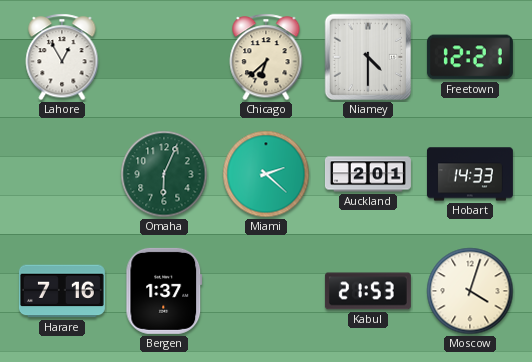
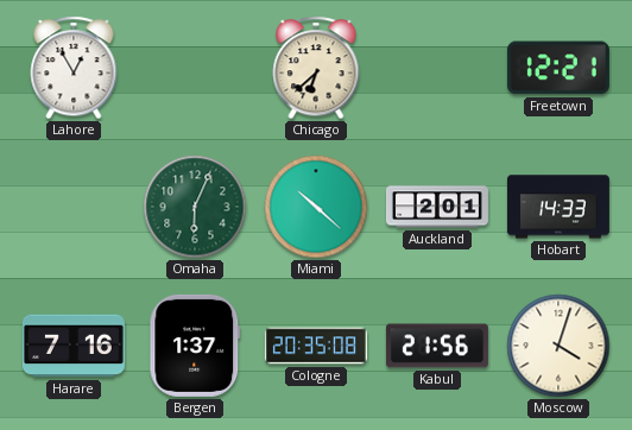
Niamey: 4:30 -> none
Miami: 2:22 -> 10:22
Cologne: none -> 20:35
Kabul: 21:53 -> 21:56
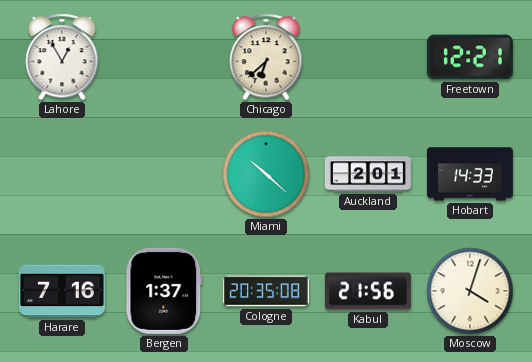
Omaha: 6:04 -> none
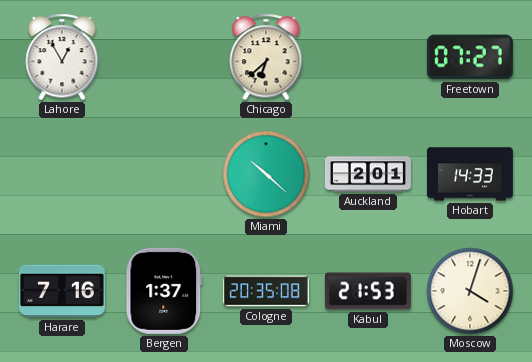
Freetown: 12:21 -> 07:27
Kabul: 21:56 -> 21:53
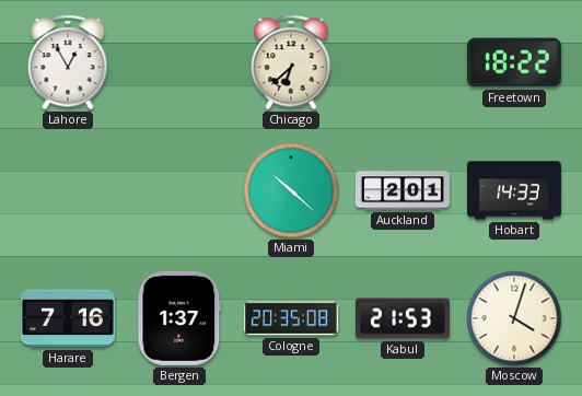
Freetown: 07:27 -> 18:22
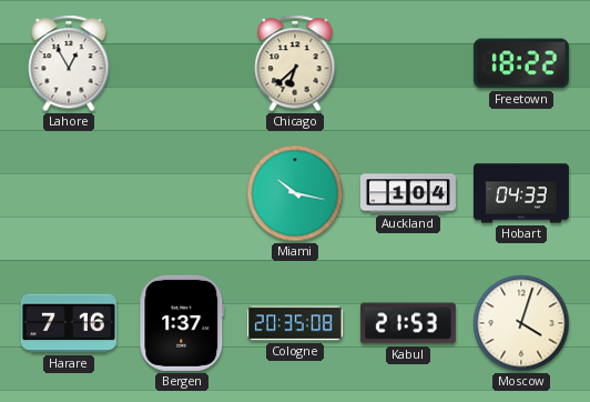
Miami: 10:22 -> 10:17
Auckland: 2:01 -> 1:04
Hobart: 14:33 -> 04:33
